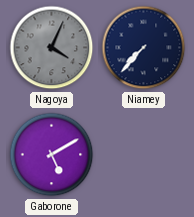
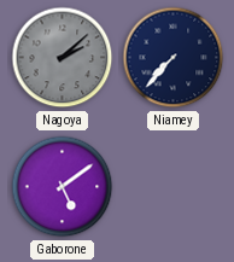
Nagoya: 4:04 -> 2:08
Gaborone: 5:10 -> 5:09
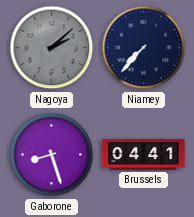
Gaborone: 5:09 -> 8:27
Brussels: none -> 04:41
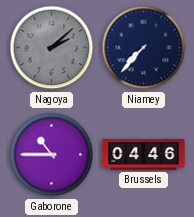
Gaborone: 8:27 -> 10:45
Brussels: 04:41 -> 04:46
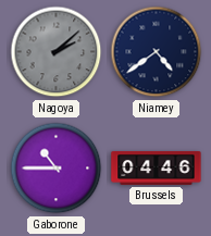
Niamey: 7:37 -> 4:39
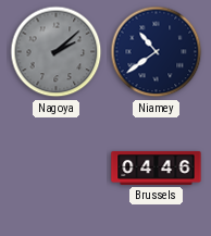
Niamey: 4:39 -> 10:39
Gaborone: 10:45 -> none
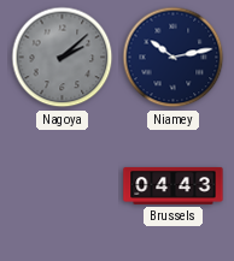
Niamey: 10:39 -> 10:13
Brussels: 04:46 -> 04:43
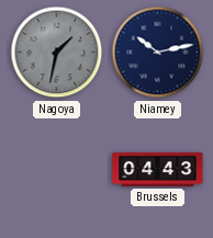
Nagoya: 2:08 -> 1:32
